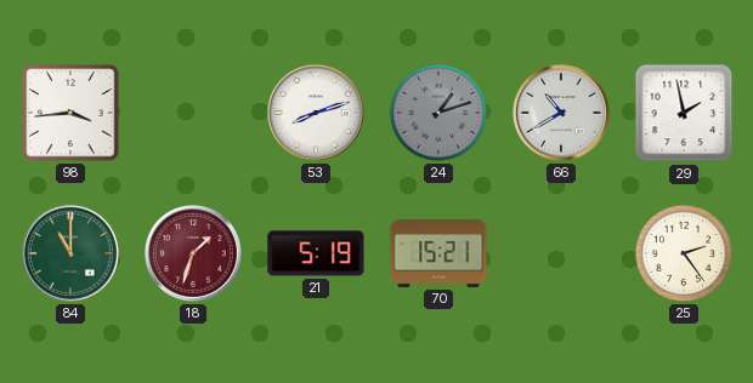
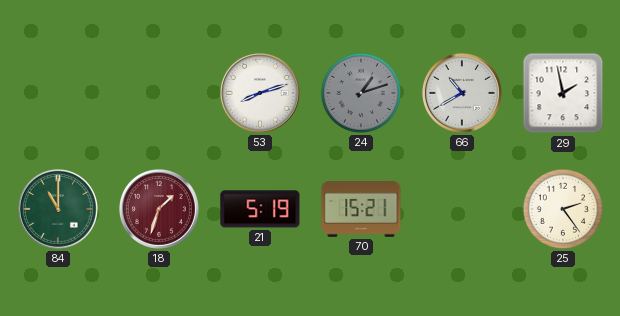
98: 3:44 -> none
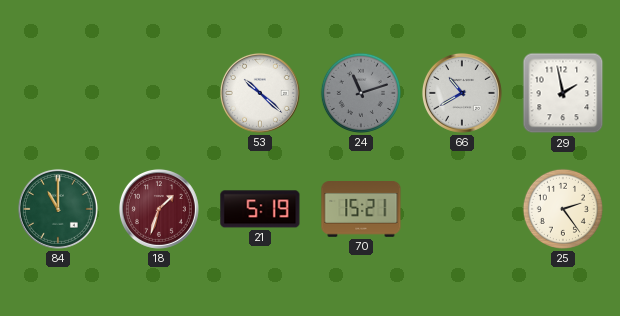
53: 8:12 -> 10:22
24: 1:12 -> 11:12
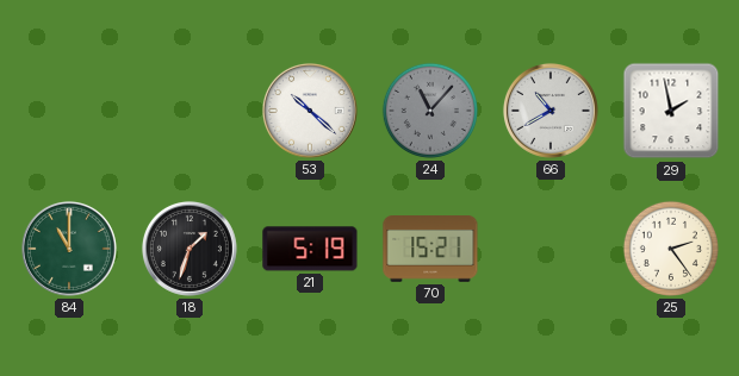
24: 11:12 -> 11:07
18 dial: burgundy -> black
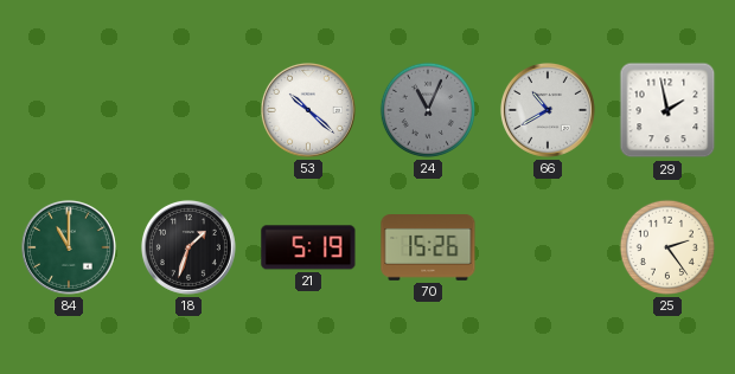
24: 11:07 -> 11:04
70: 15:21 -> 15:26
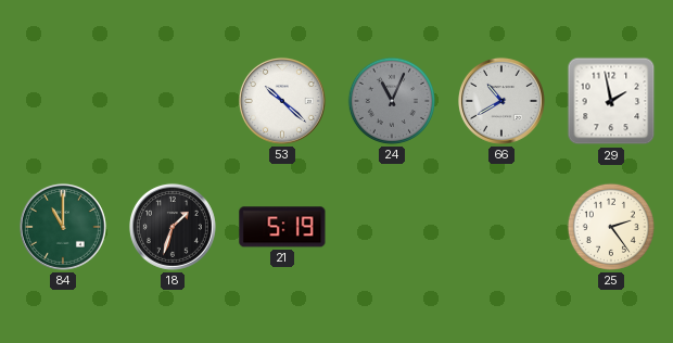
70: 15:26 -> none
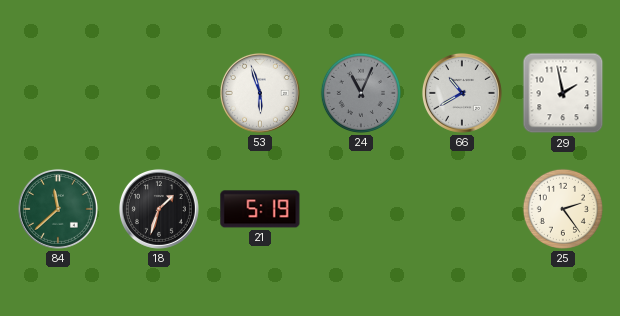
53: 10:22 -> 5:57
84: 11:00 -> 11:38
